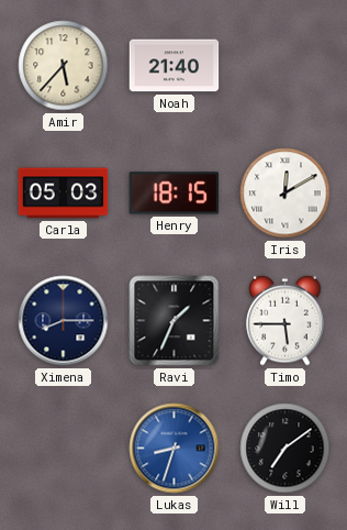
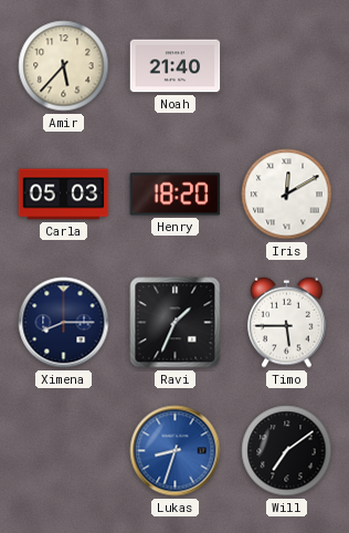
Henry: 18:15 -> 18:20
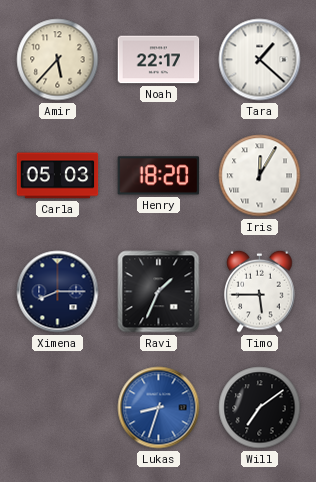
Noah: 21:40 -> 22:17
Tara: none -> 1:22
Iris: 12:10 -> 12:05
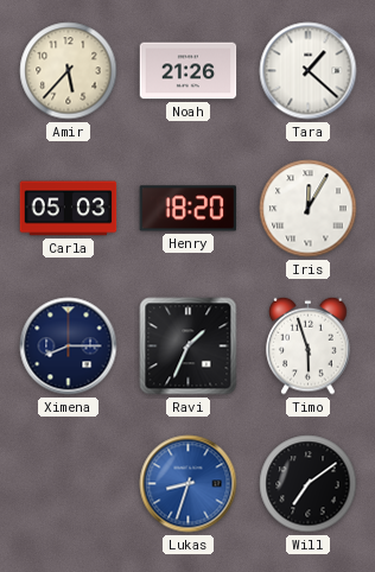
Noah: 22:17 -> 21:26
Timo: 5:45 -> 5:57
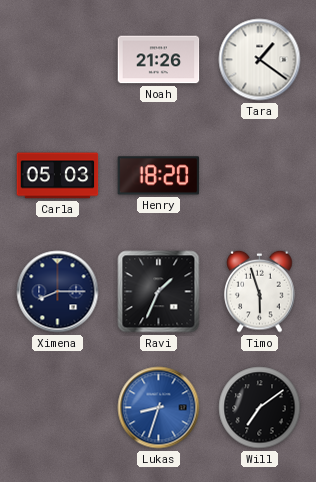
Amir: 5:37 -> none
Tara: 1:22 -> 1:21
Iris: 12:05 -> none
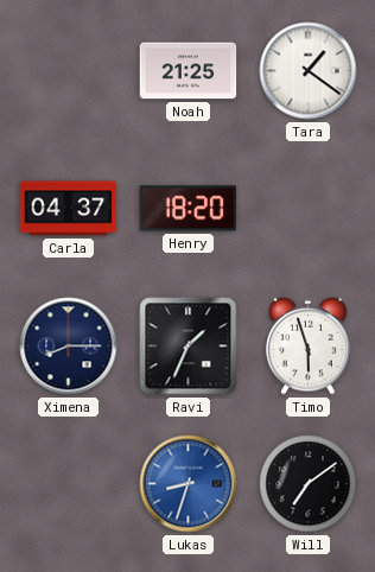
Noah: 21:26 -> 21:25
Carla: 05:03 -> 04:37
